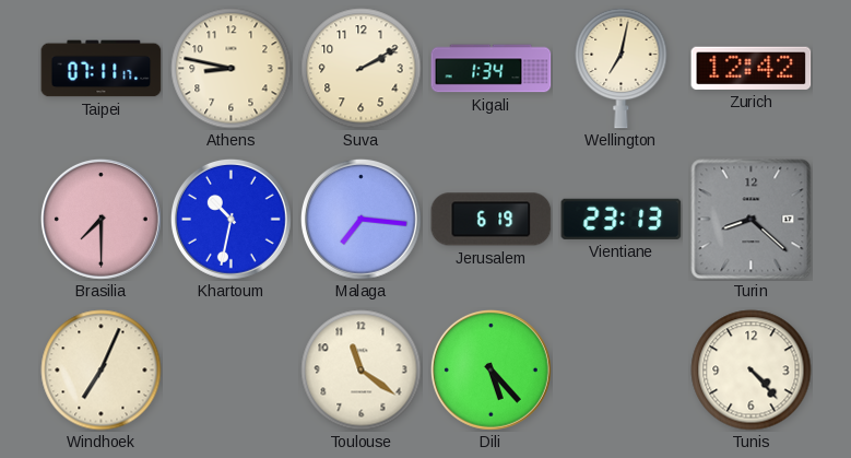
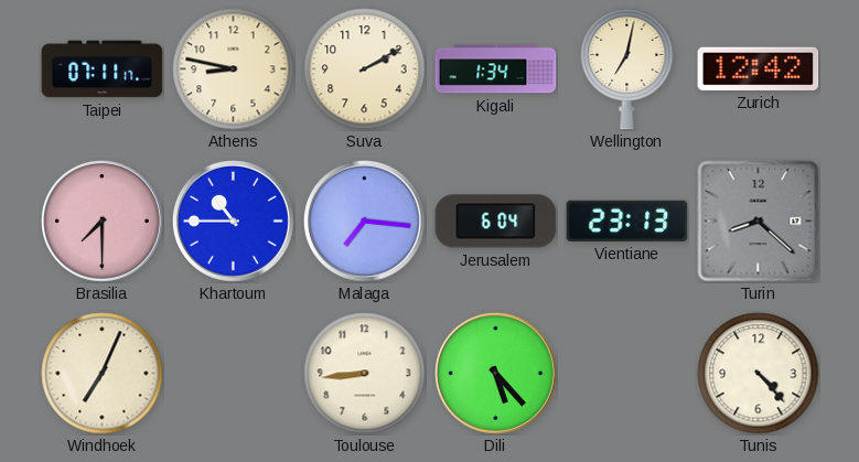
Khartoum: 10:32 -> 10:45
Jerusalem: 6:19 -> 6:04
Toulouse: 11:21 -> 8:44
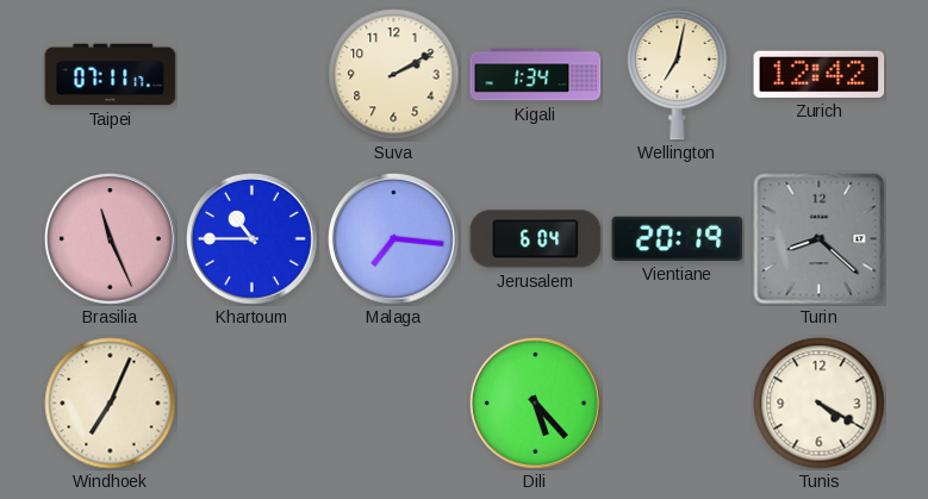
Athens: 8:47 -> none
Brasilia: 7:30 -> 11:26
Vientiane: 23:13 -> 20:19
Toulouse: 8:44 -> none
Tunis: 4:23 -> 4:20
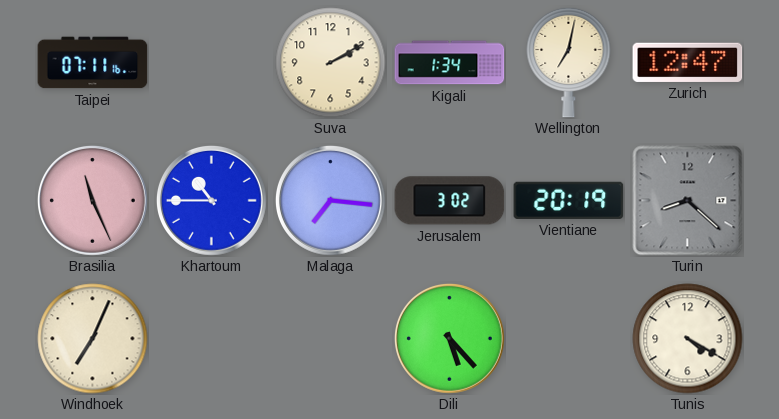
Taipei: 07:11:17 -> 07:11:16
Zurich: 12:42 -> 12:47
Jerusalem: 6:04 -> 3:02
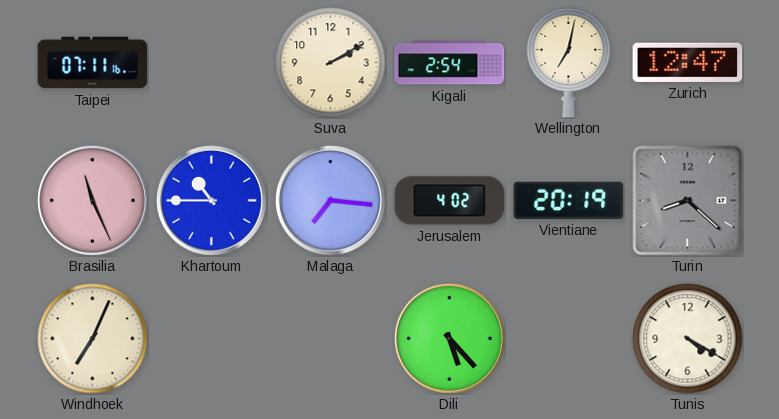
Kigali: 1:34 -> 2:54
Jerusalem: 3:02 -> 4:02
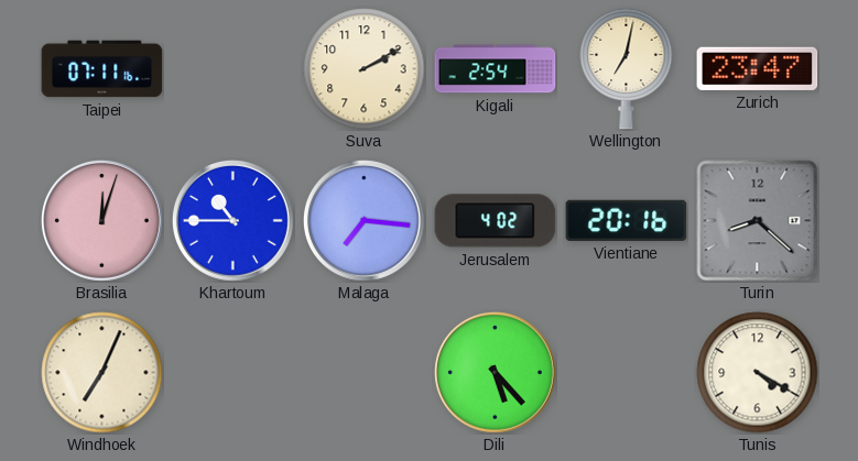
Zurich: 12:47 -> 23:47
Brasilia: 11:26 -> 12:03
Vientiane: 20:19 -> 20:16
